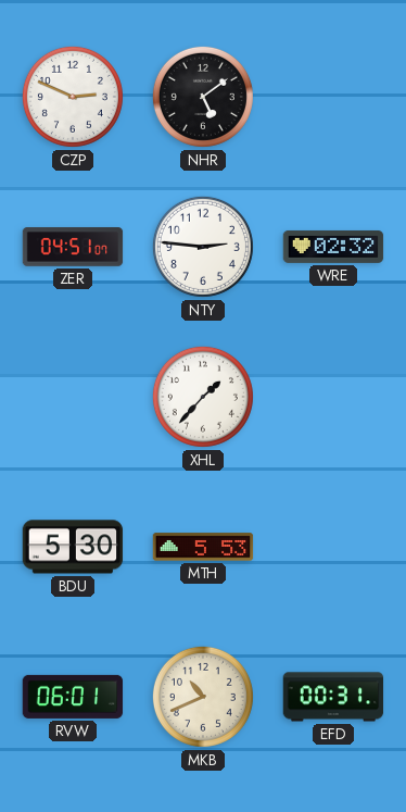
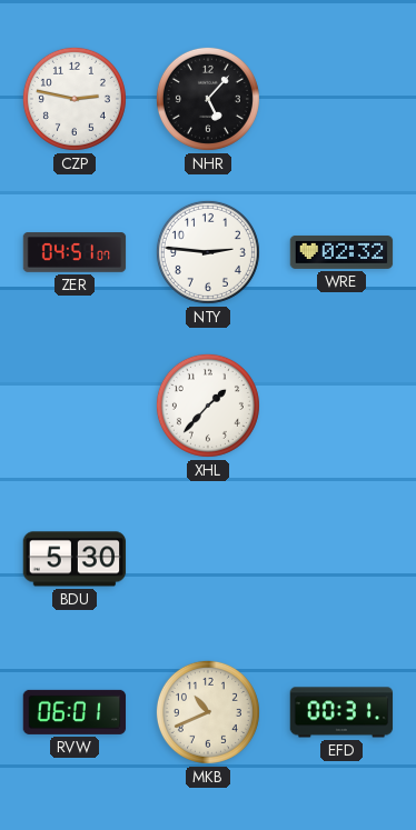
CZP: 2:49 -> 2:47
NHR: 5:09 -> 5:07
MTH: 5:53 -> none
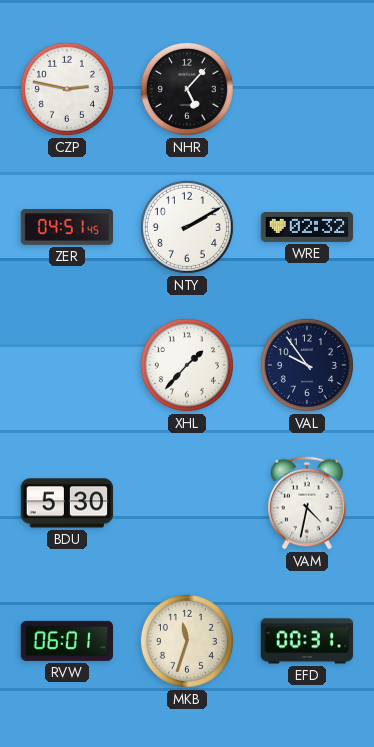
ZER: 04:51:07 -> 04:51:45
NTY: 2:46 -> 2:10
VAL: none -> 9:54
VAM: none -> 4:32
MKB: 10:41 -> 11:33
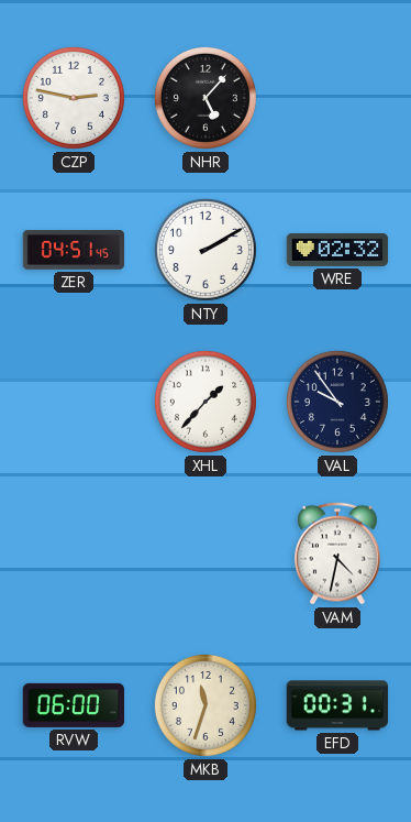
BDU: 5:30 -> none
RVW: 06:01 -> 06:00
